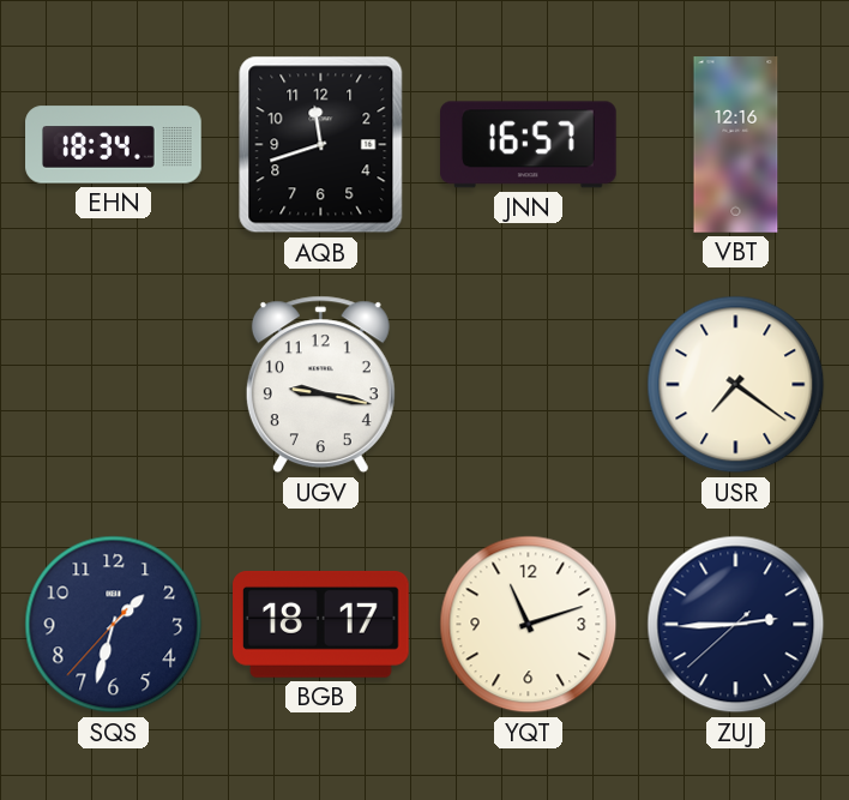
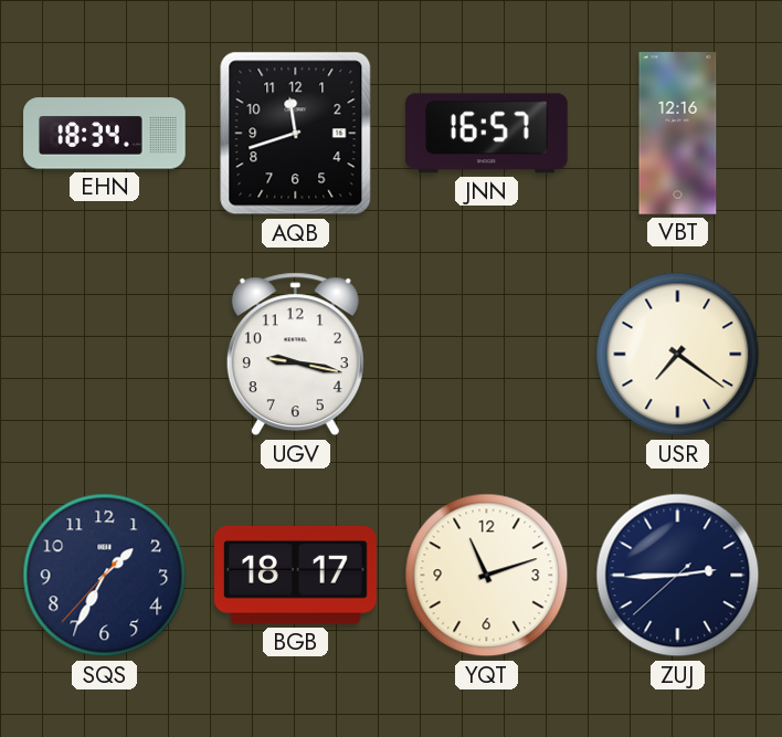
SQS: 1:32 -> 1:34
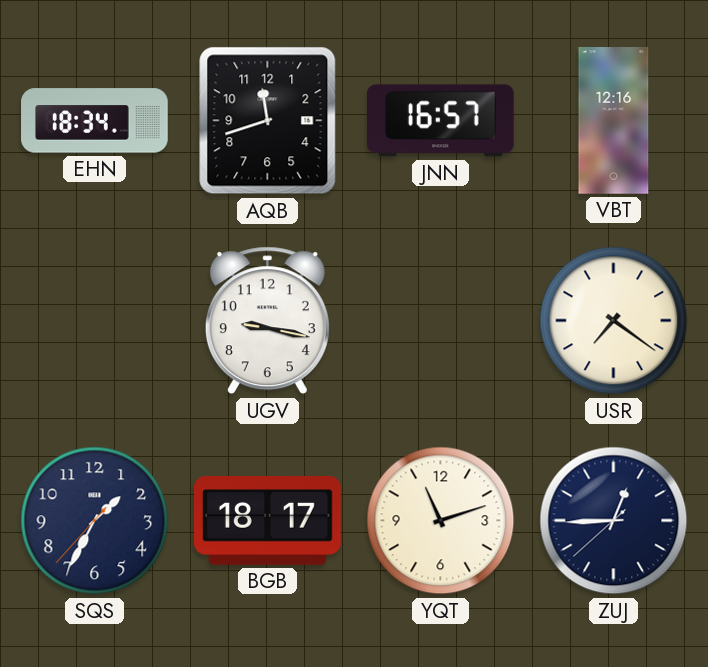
ZUJ: 2:44 -> 12:44
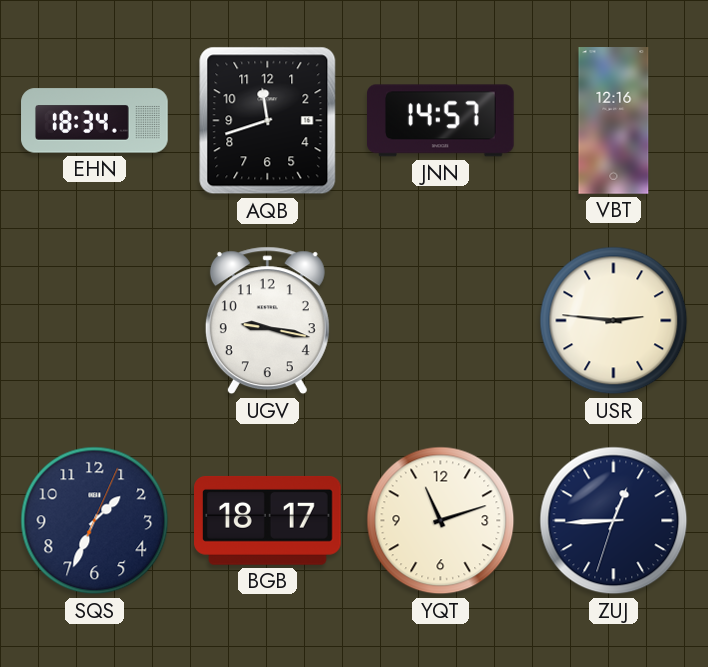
JNN: 16:57 -> 14:57
USR: 7:21 -> 2:46
SQS: 1:34:37 -> 1:34:04
ZUJ: 12:44:38 -> 12:44:33
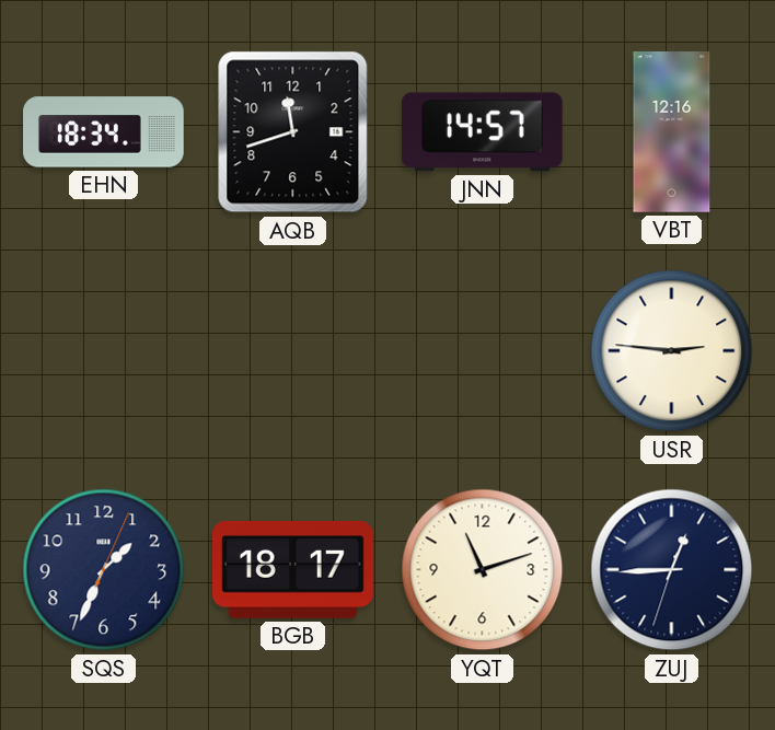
UGV: 9:17 -> none
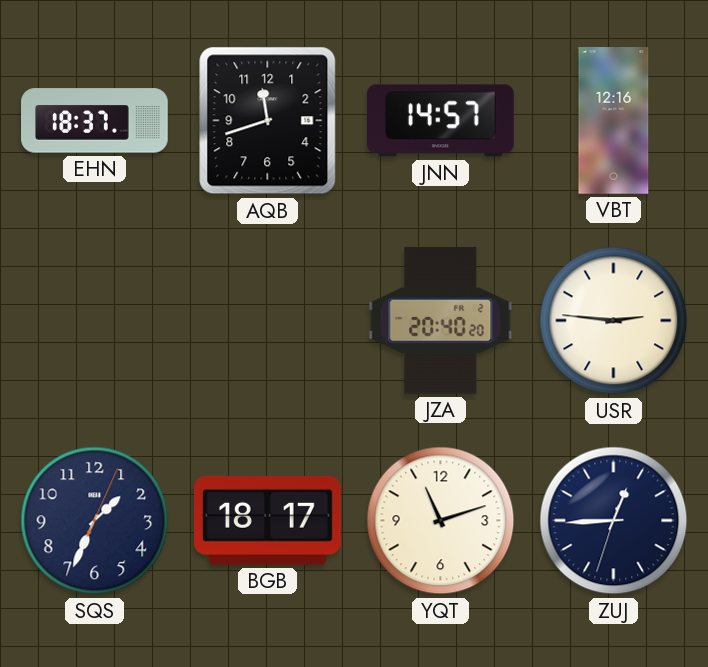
EHN: 18:34 -> 18:37
JZA: none -> 20:40
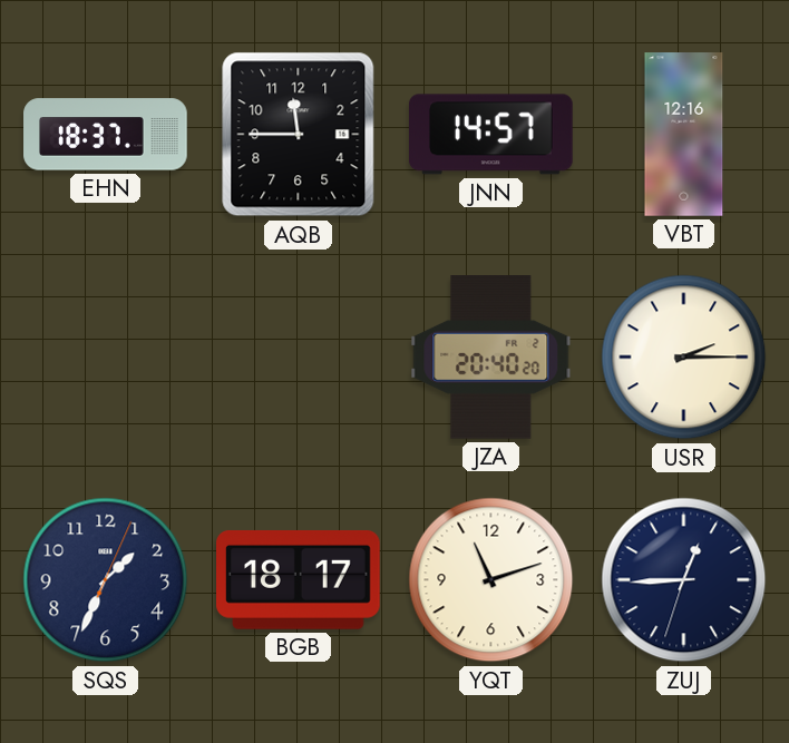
AQB: 11:42 -> 11:45
USR: 2:46 -> 2:15
